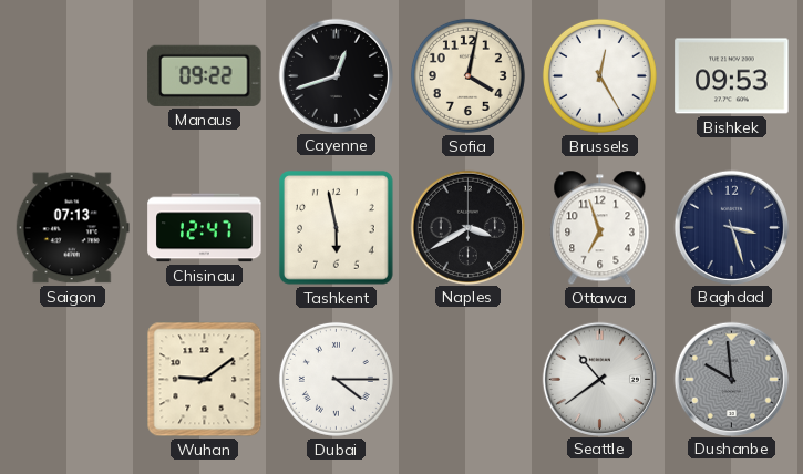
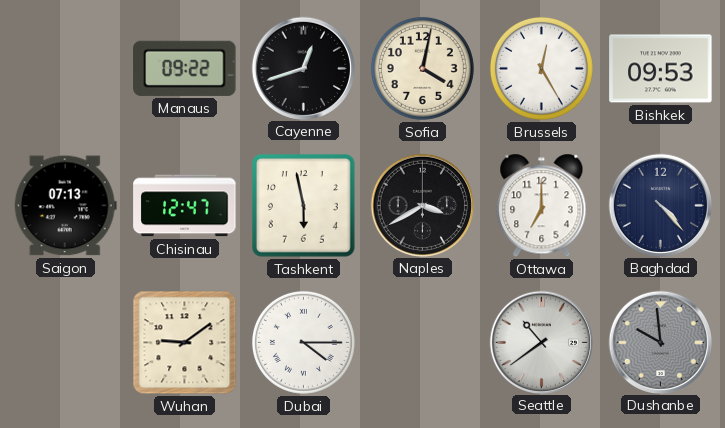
Ottawa: 6:57 -> 7:00
Baghdad: 3:27 -> 4:23
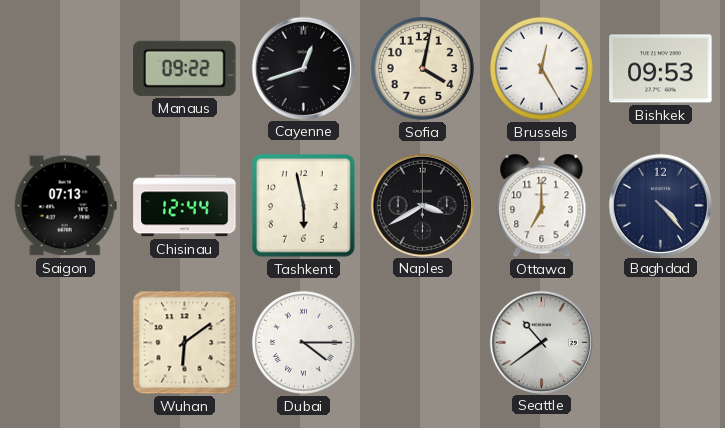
Chisinau: 12:47 -> 12:44
Wuhan: 9:09 -> 6:09
Dushanbe: 9:59 -> none
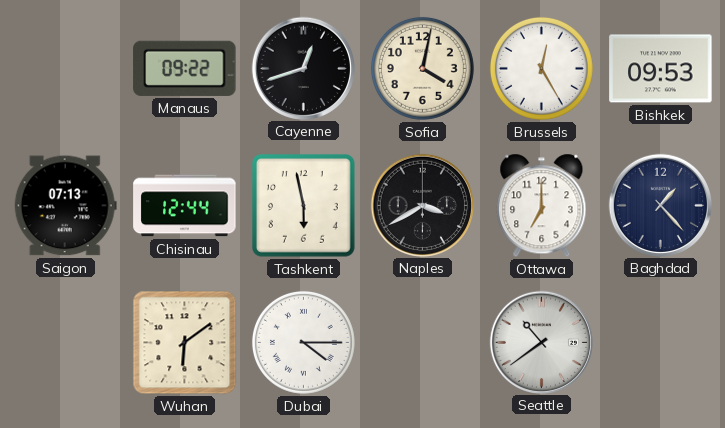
Baghdad: 4:23 -> 1:23
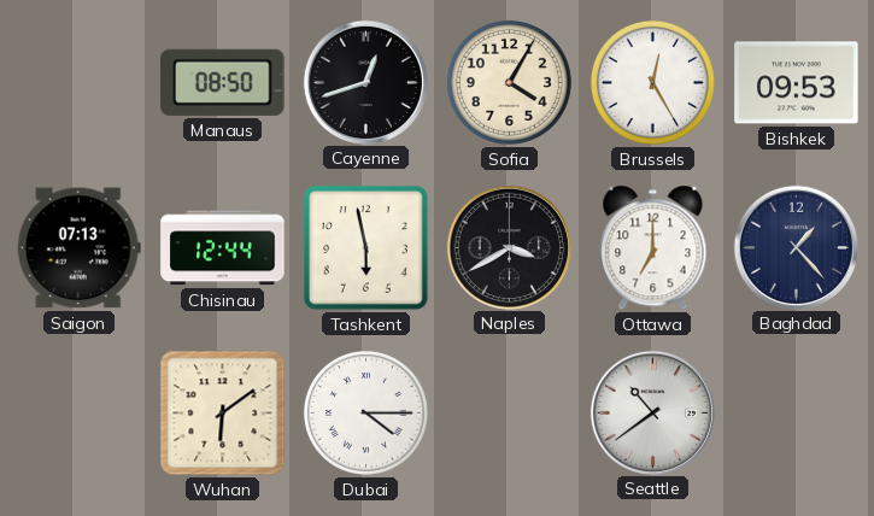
Manaus: 09:22 -> 08:50
Sofia: 4:02 -> 4:05
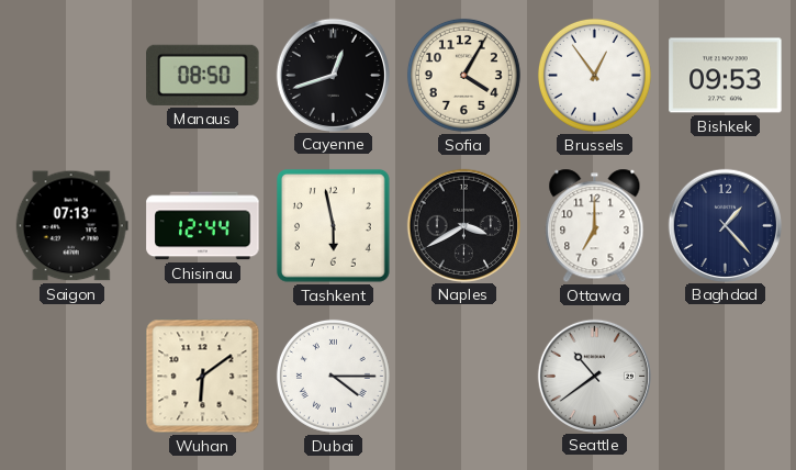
Brussels: 12:25 -> 12:54
